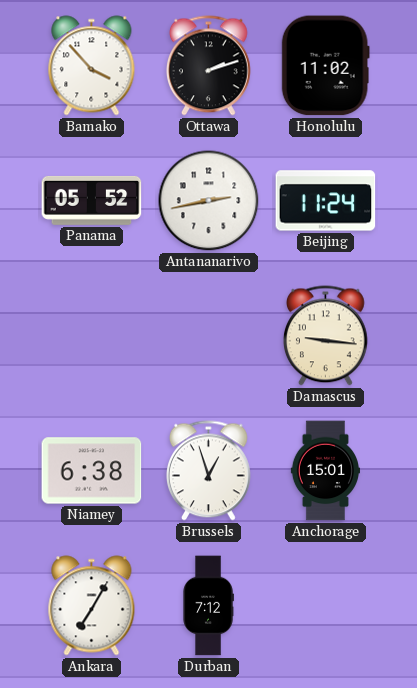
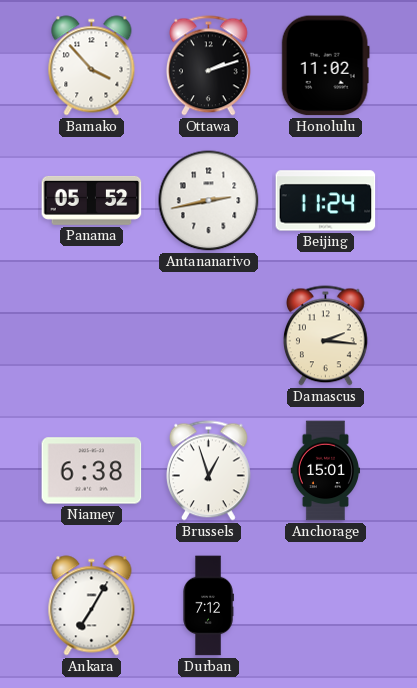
Damascus: 9:16 -> 2:16
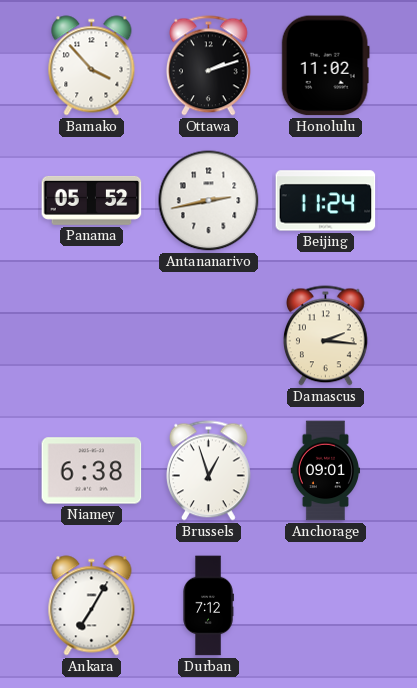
Anchorage: 15:01 -> 09:01
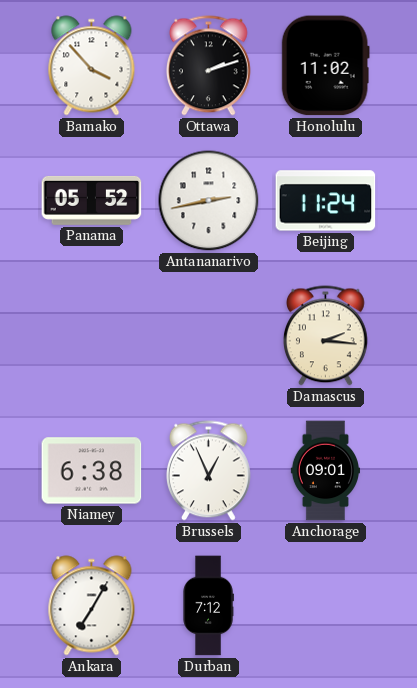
Brussels: 12:57 -> 12:56
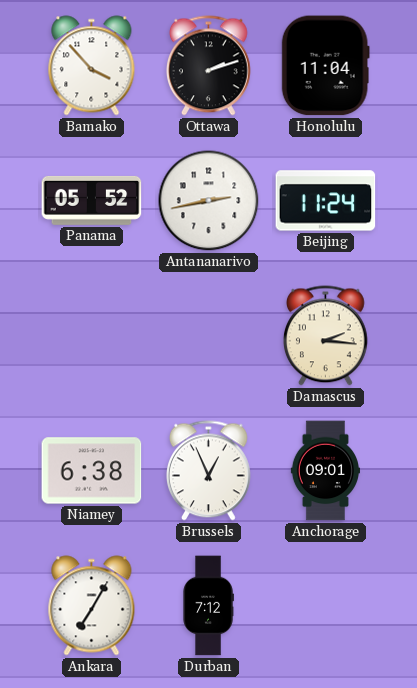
Honolulu: 11:02 -> 11:04
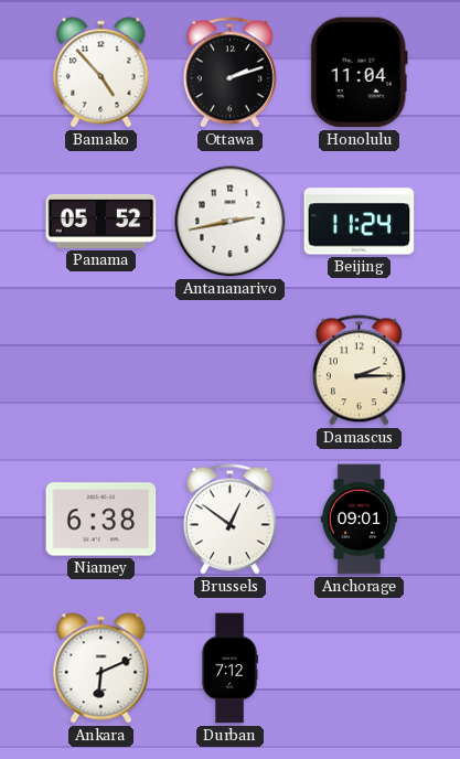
Bamako: 3:53 -> 4:53
Damascus: 2:16 -> 2:15
Brussels: 12:56 -> 12:51
Ankara: 7:05 -> 6:11
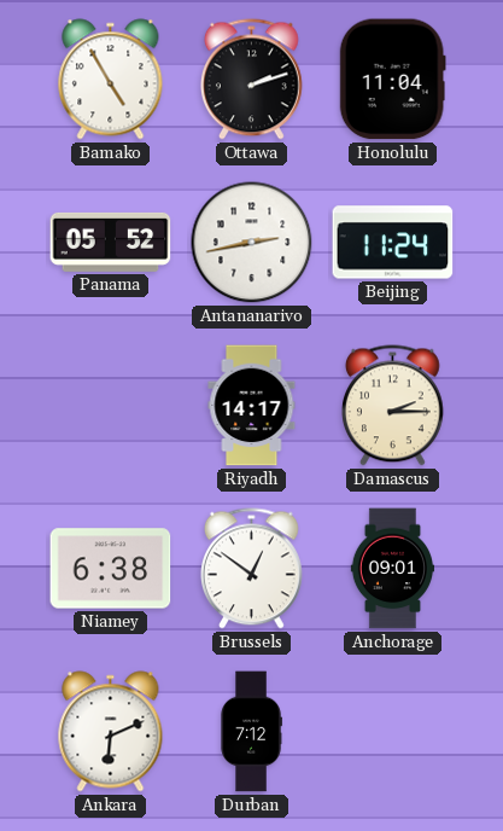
Bamako: 4:53 -> 4:55
Riyadh: none -> 14:17
